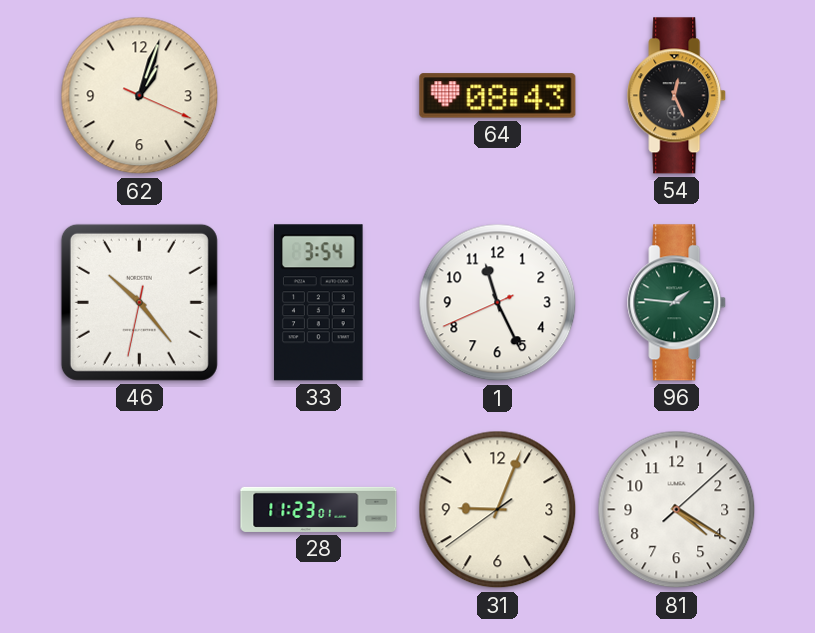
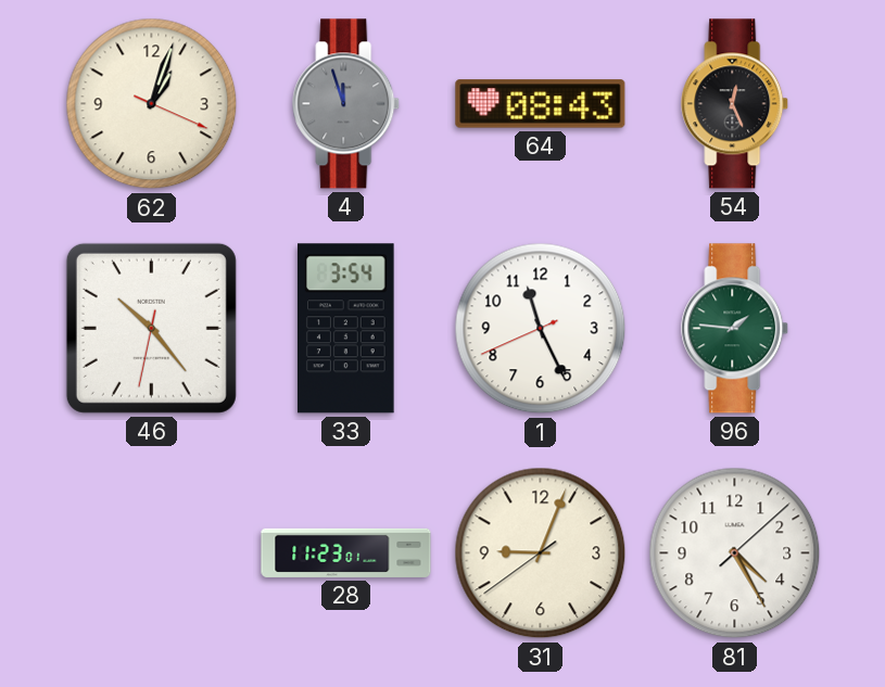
4: none -> 11:57
81: 4:20 -> 4:25
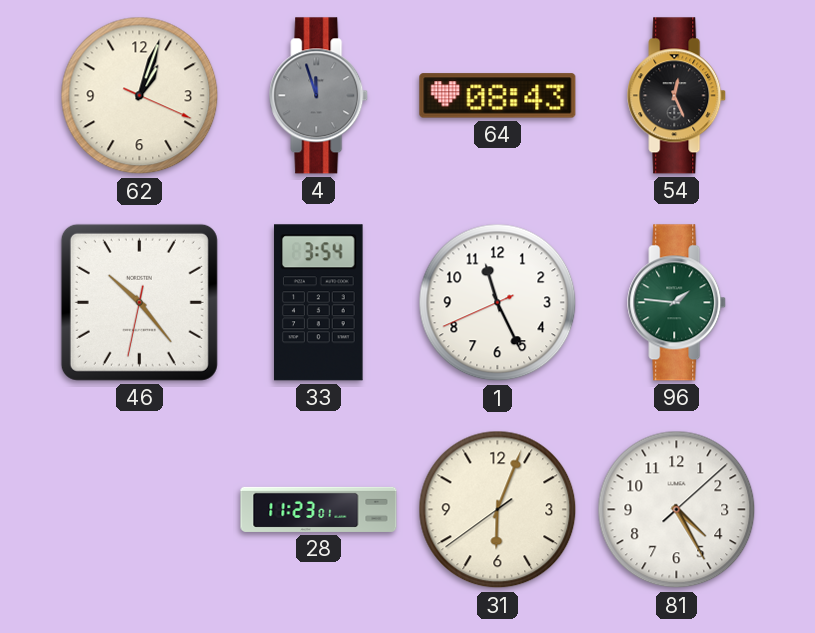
31: 9:03 -> 6:03
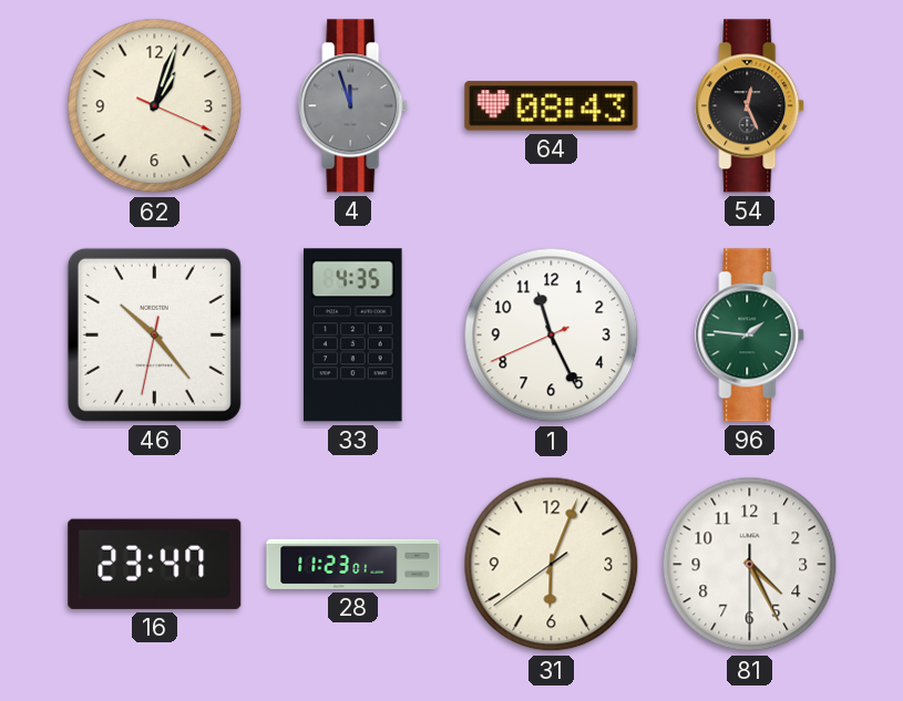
33: 3:54 -> 4:35
16: none -> 23:47
81: 4:25:08 -> 4:25:30
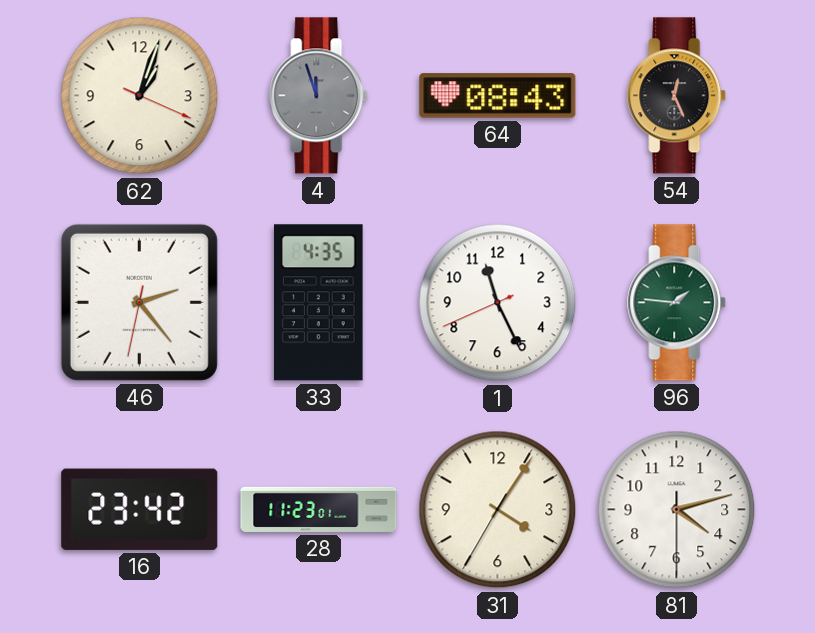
46: 10:23 -> 2:23
16: 23:47 -> 23:42
31: 6:03 -> 4:05
81: 4:25 -> 4:12
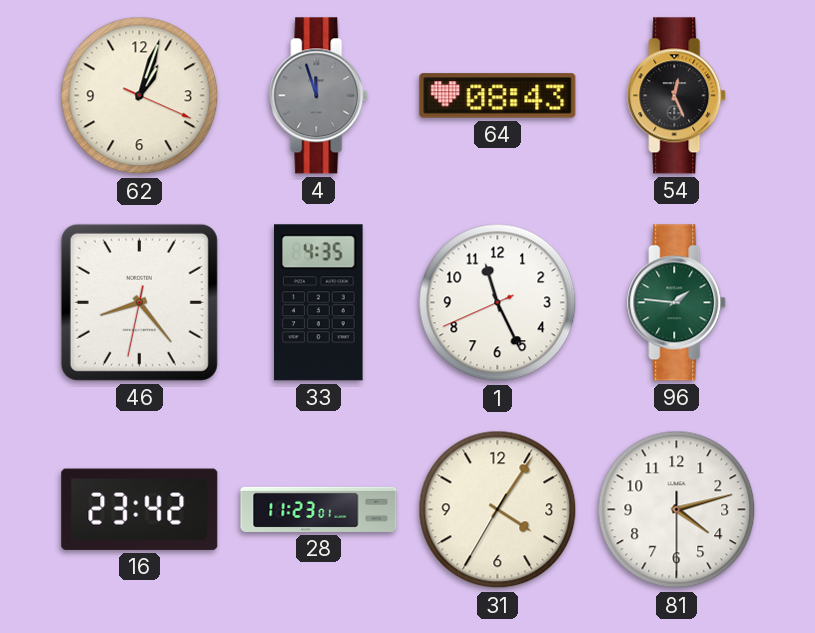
46: 2:23 -> 8:23
